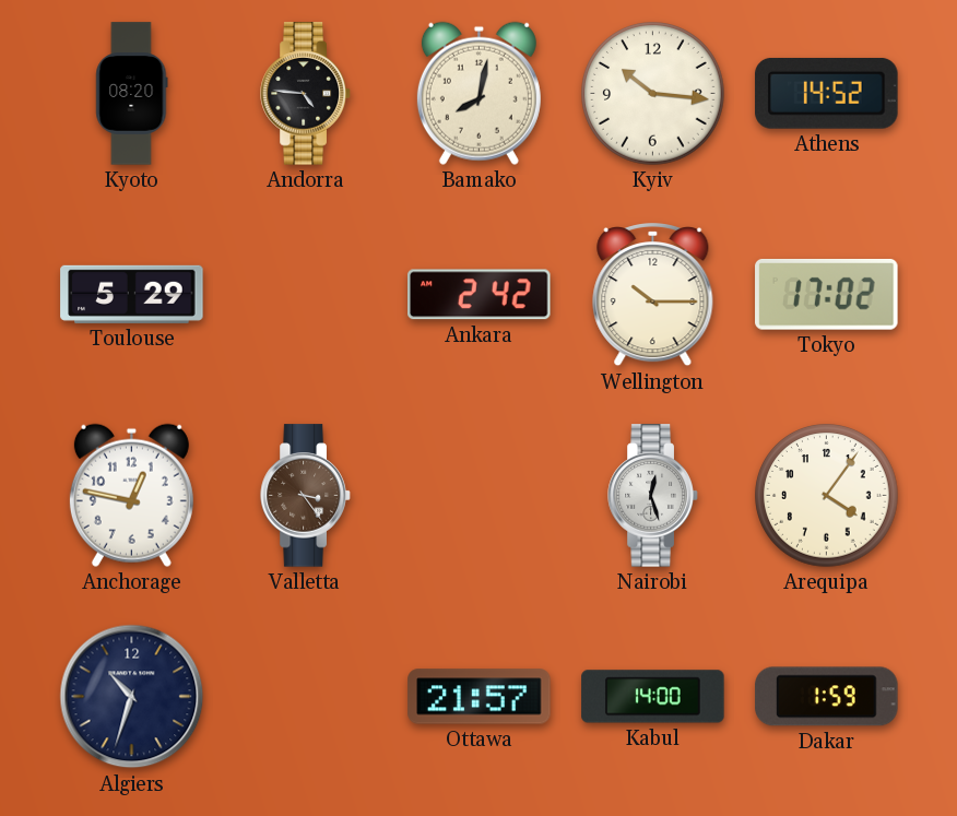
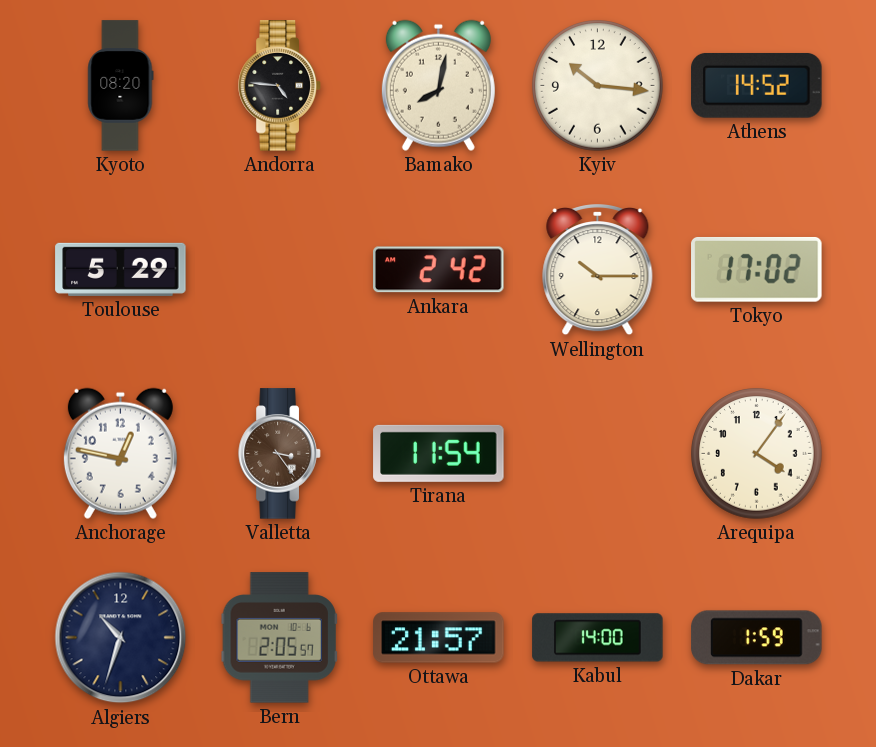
Tirana: none -> 11:54
Nairobi: 12:27 -> none
Bern: none -> 2:05
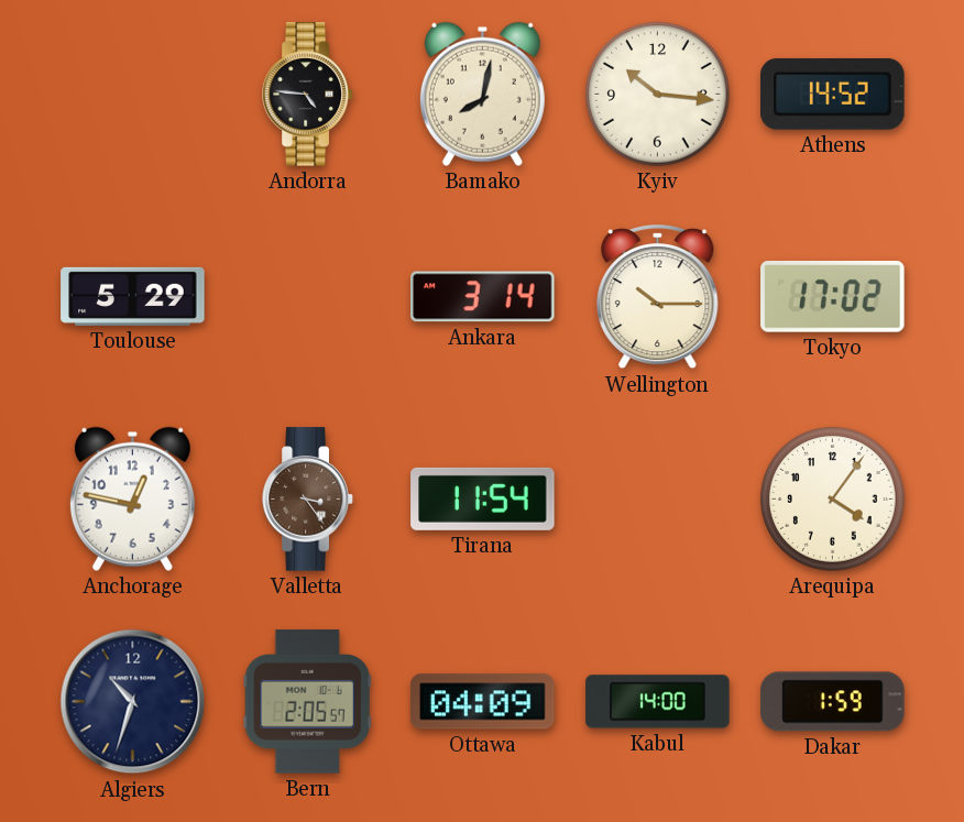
Kyoto: 08:20 -> none
Ankara: 2:42 -> 3:14
Ottawa: 21:57 -> 04:09
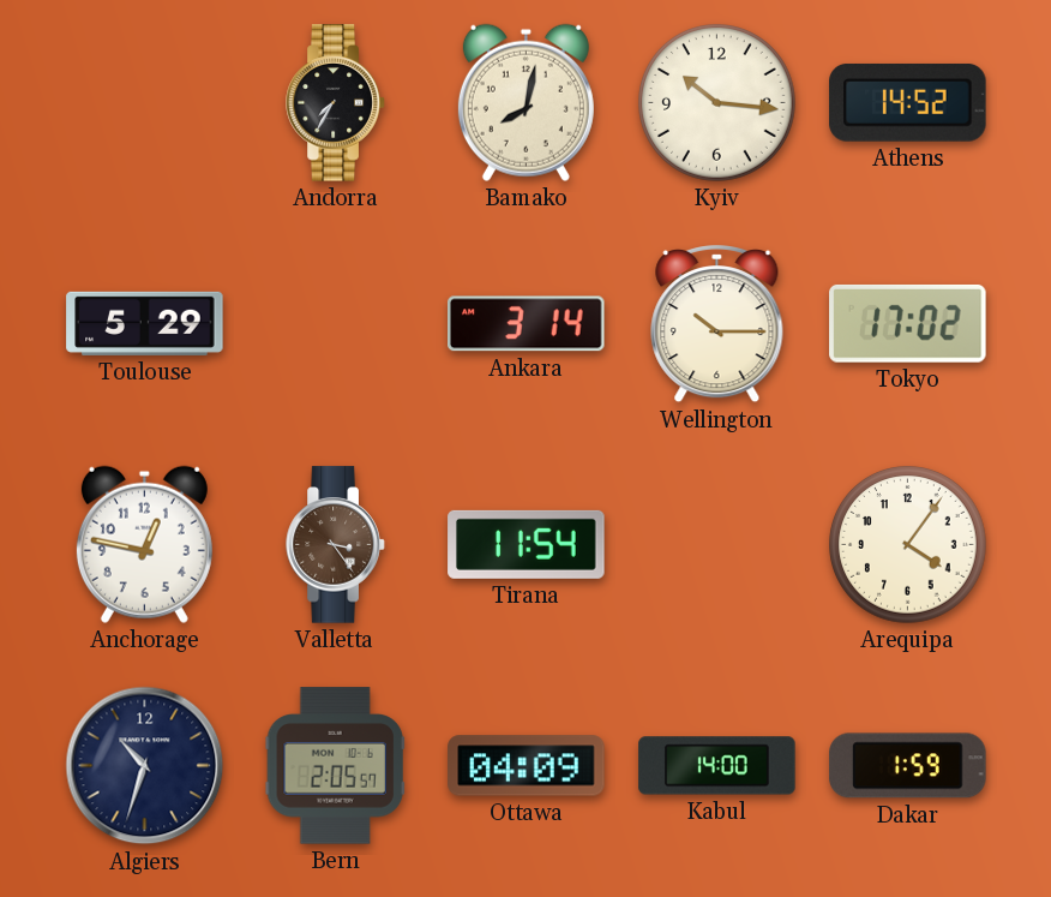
Andorra: 4:46 -> 7:35
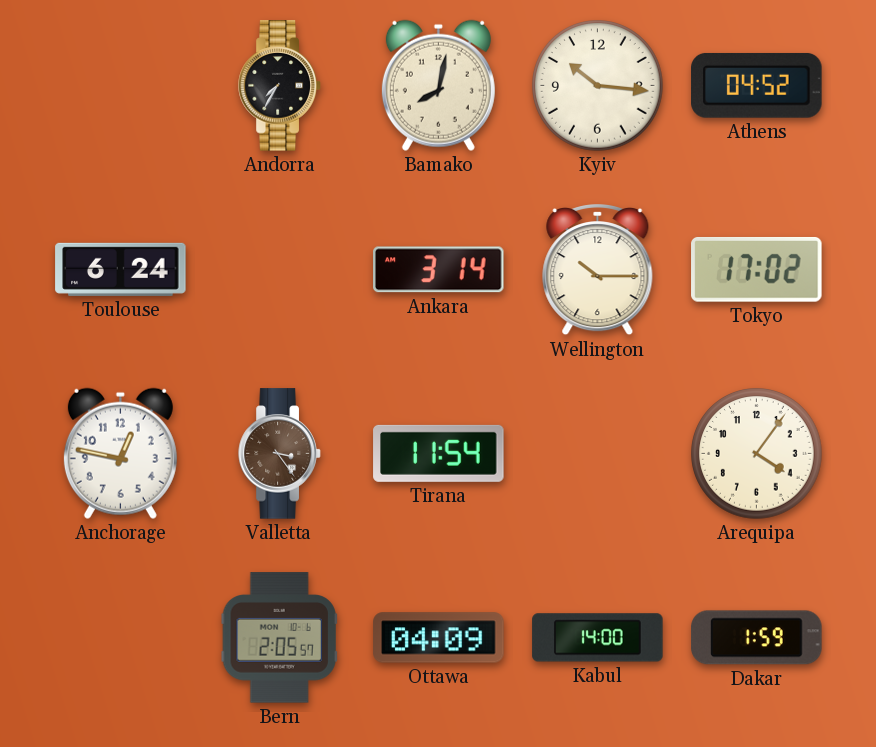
Athens: 14:52 -> 04:52
Toulouse: 5:29 -> 6:24
Algiers: 10:33 -> none
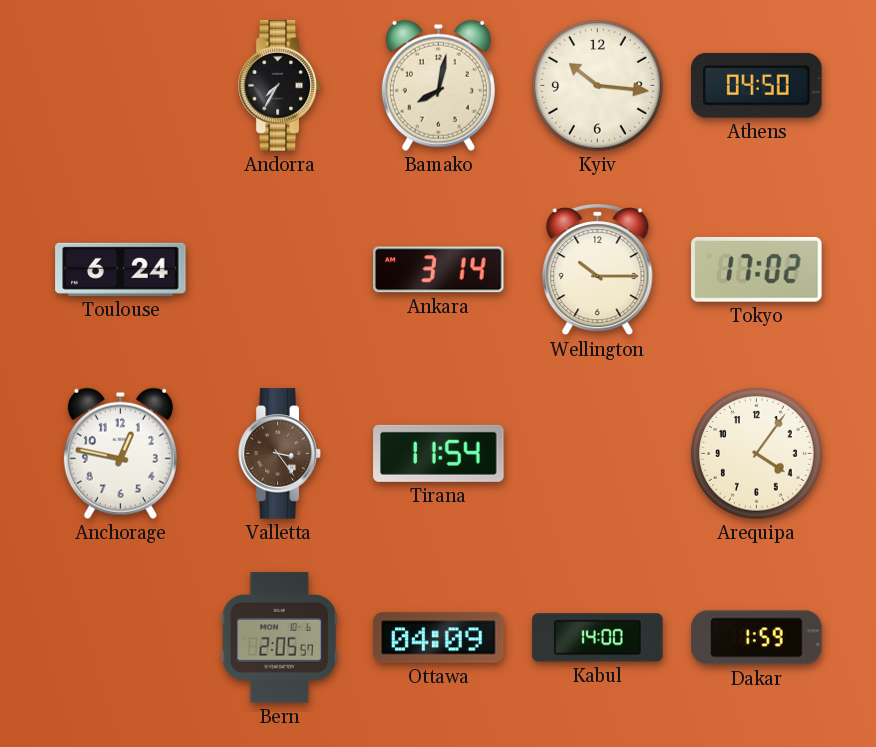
Athens: 04:52 -> 04:50
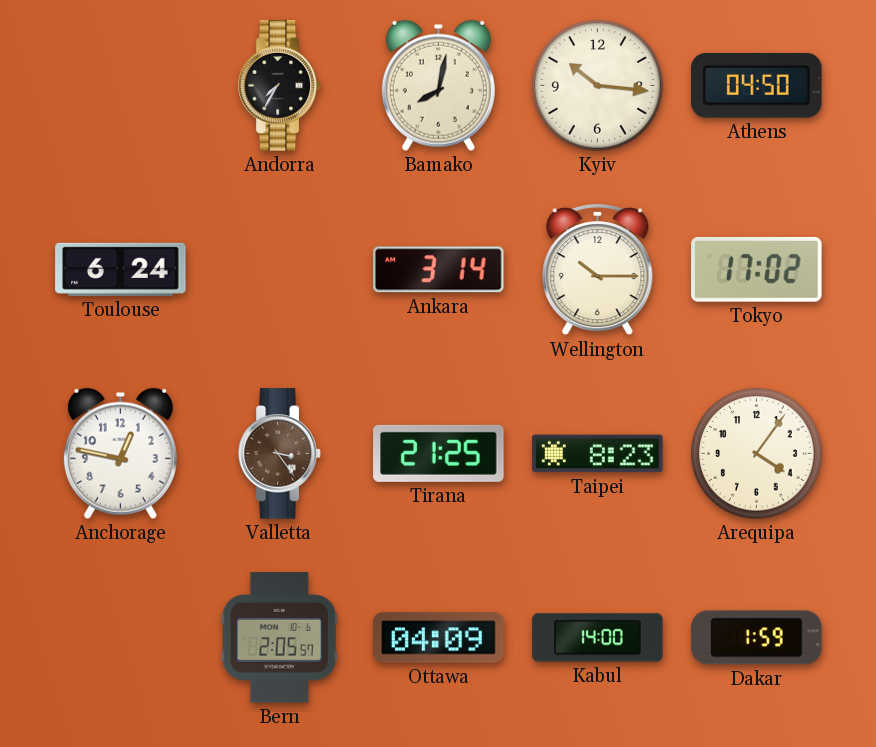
Tirana: 11:54 -> 21:25
Taipei: none -> 8:23
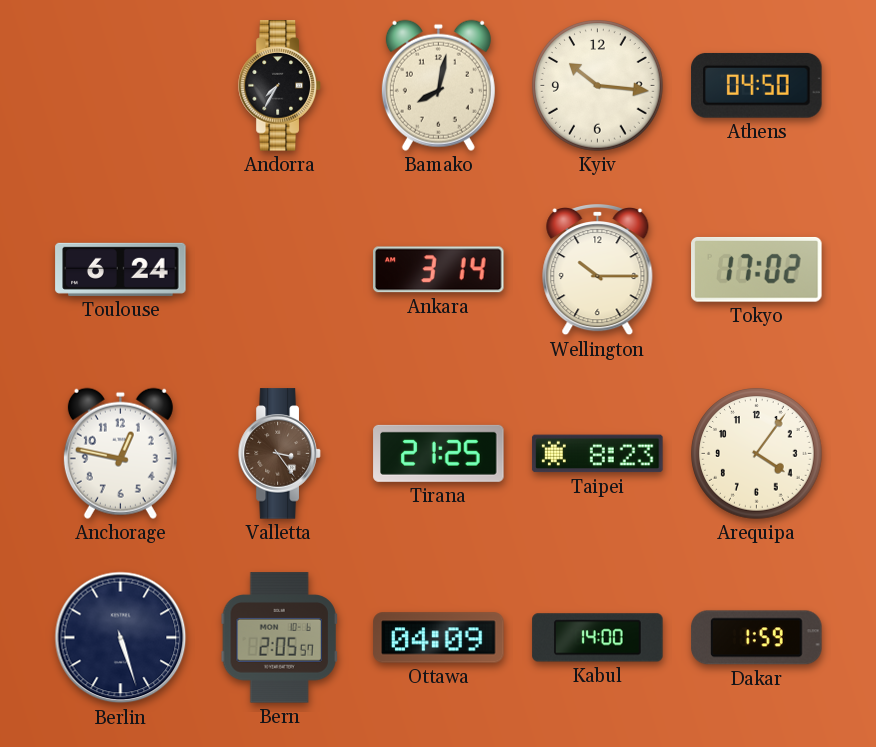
Berlin: none -> 5:27
